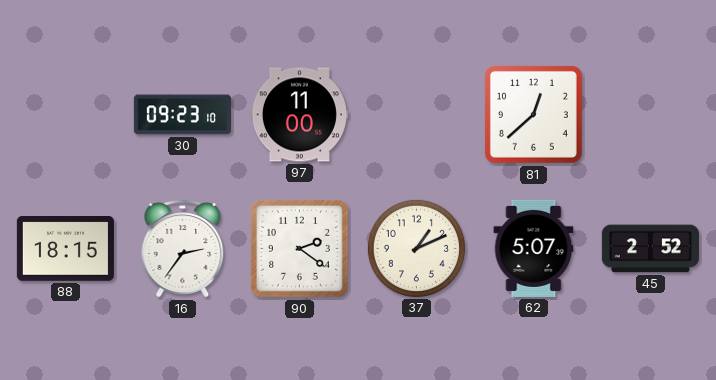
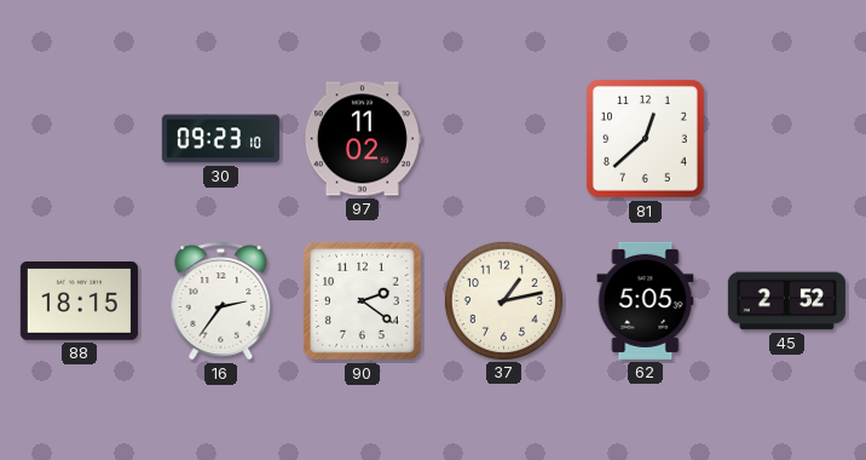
97: 11:00 -> 11:02
37: 1:11 -> 1:13
62: 5:07 -> 5:05
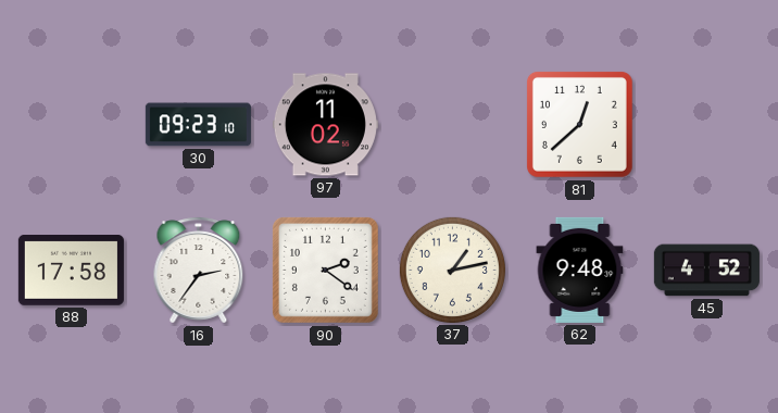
88: 18:15 -> 17:58
62: 5:05 -> 9:48
45: 2:52 -> 4:52
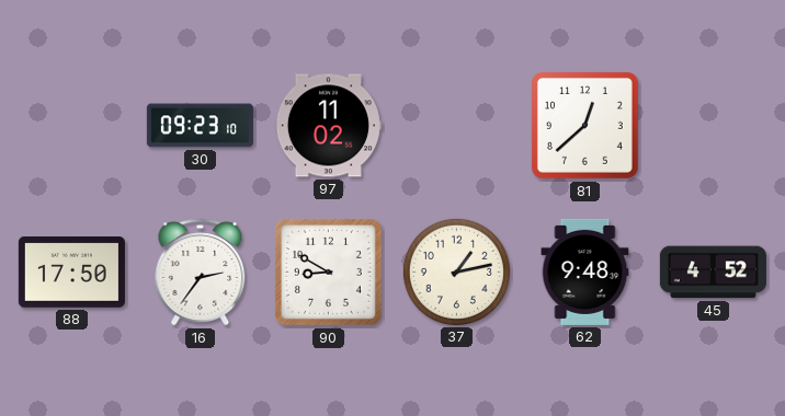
88: 17:58 -> 17:50
90: 2:21 -> 8:50
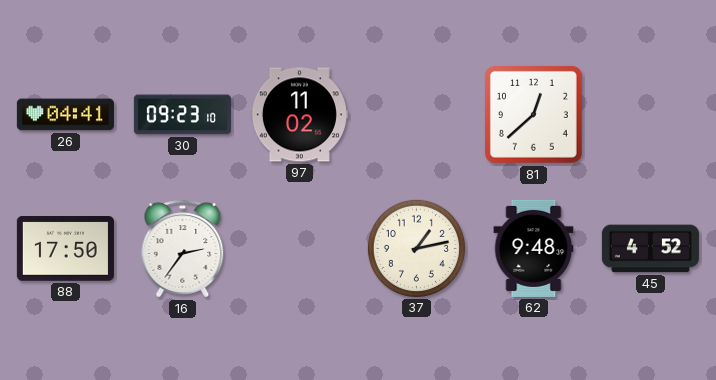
26: none -> 04:41
90: 8:50 -> none
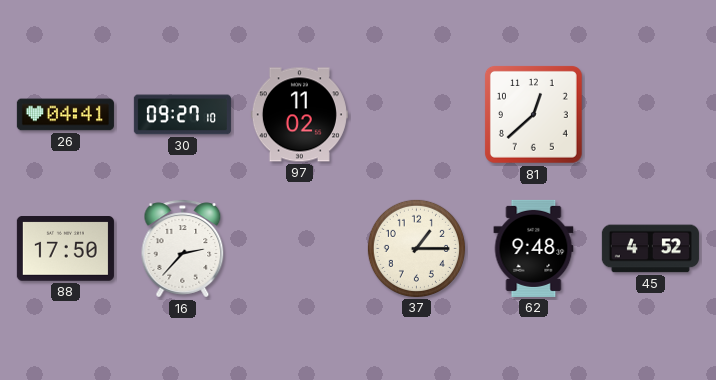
30: 09:23 -> 09:27
16: 2:36 -> 2:37
37: 1:13 -> 1:15
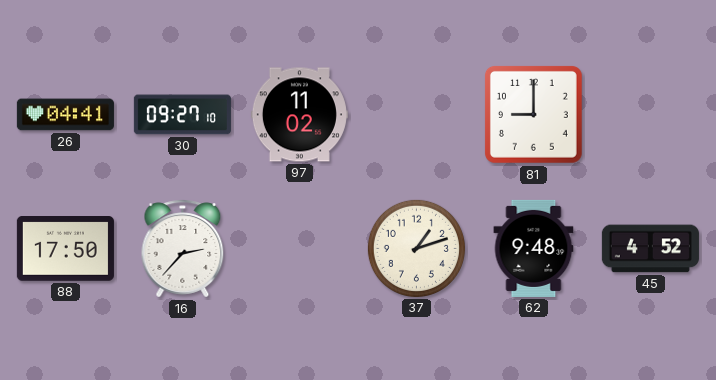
81: 12:38 -> 9:00
37: 1:15 -> 1:12
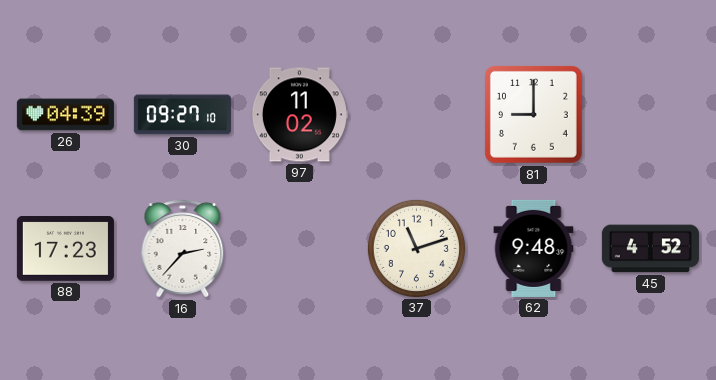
26: 04:41 -> 04:39
88: 17:50 -> 17:23
37: 1:12 -> 11:12
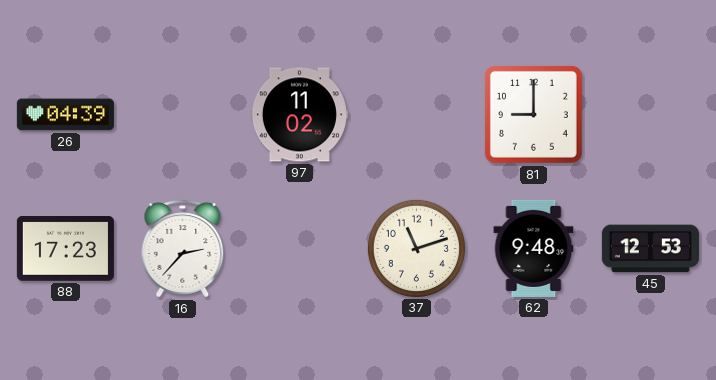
30: 09:27 -> none
45: 4:52 -> 12:53
